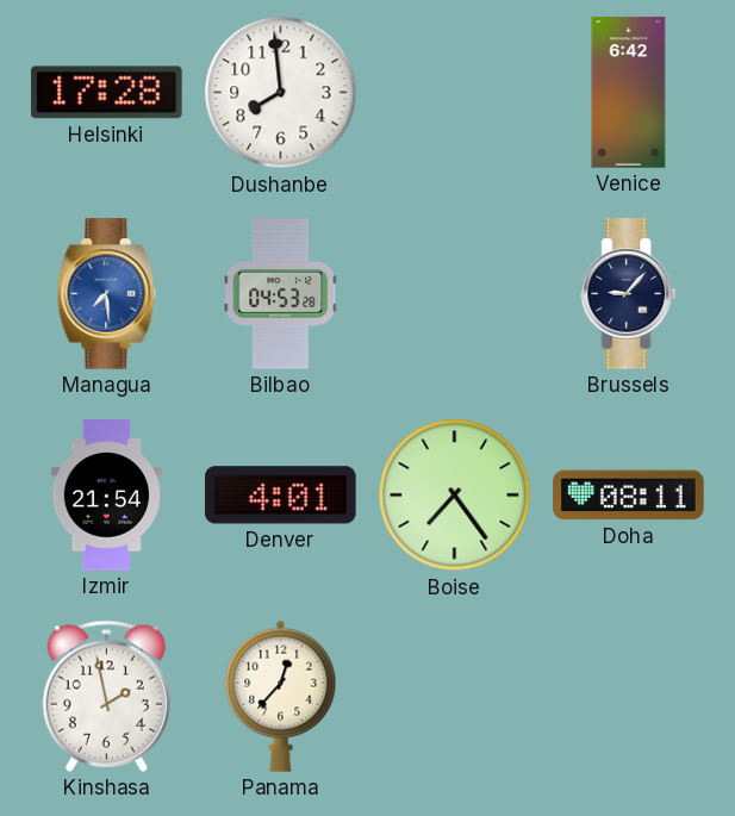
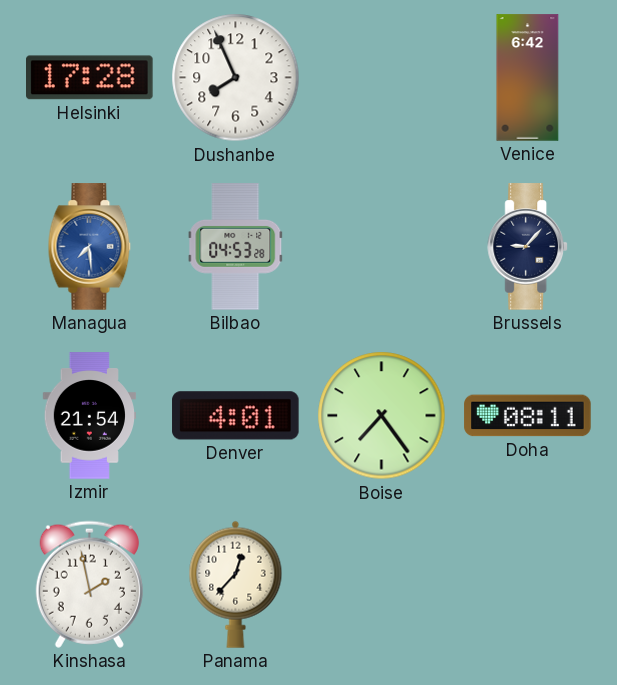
Dushanbe: 7:59 -> 7:56
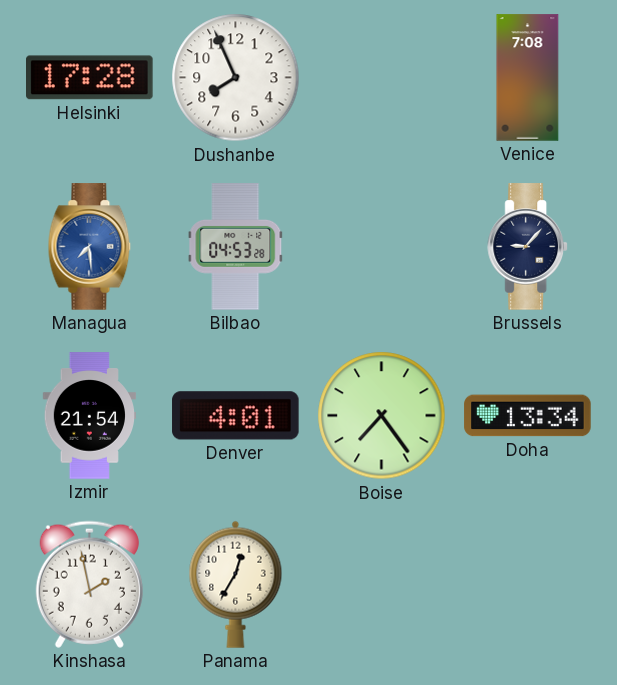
Venice: 6:42 -> 7:08
Doha: 08:11 -> 13:34
Panama: 12:37 -> 12:35
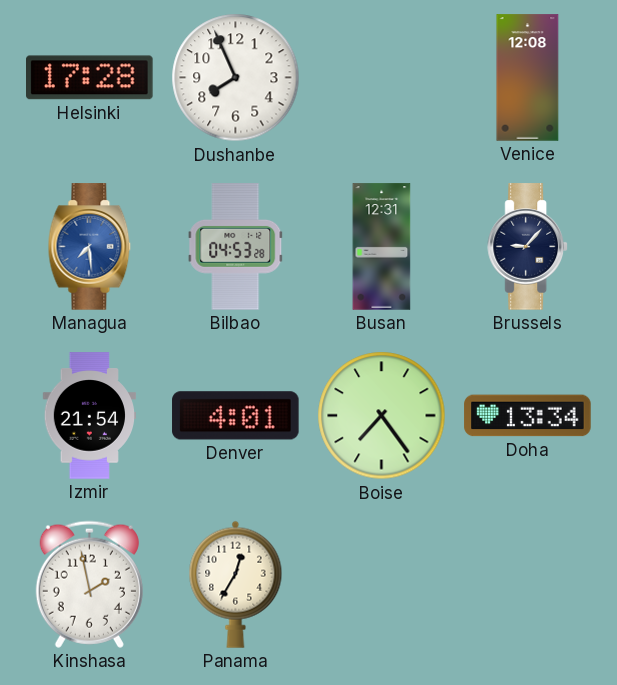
Venice: 7:08 -> 12:08
Busan: none -> 12:31
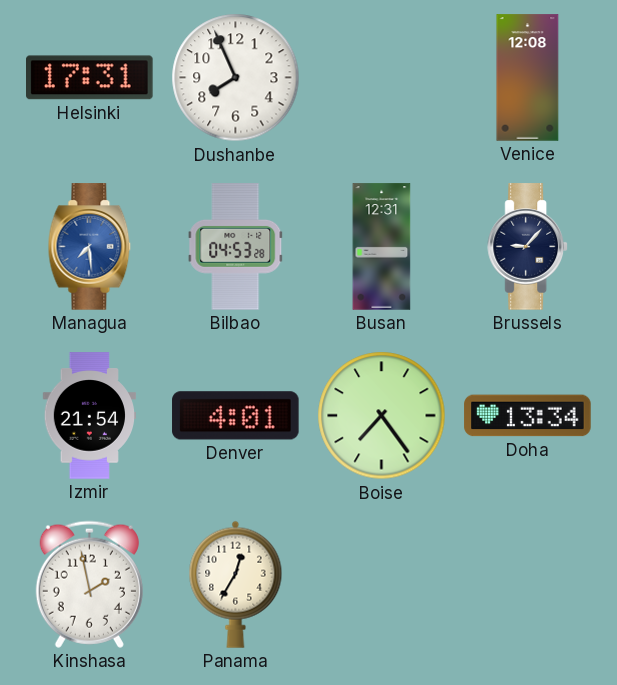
Helsinki: 17:28 -> 17:31
